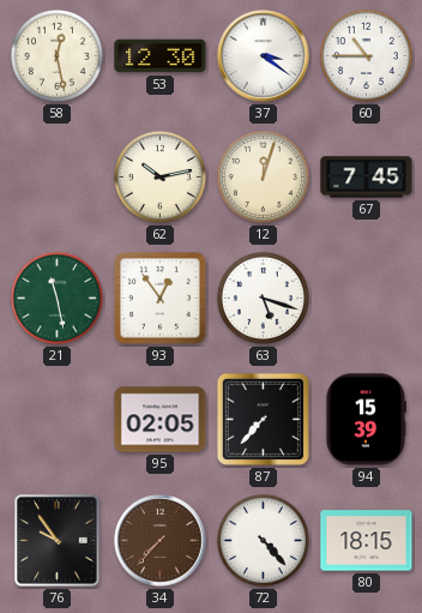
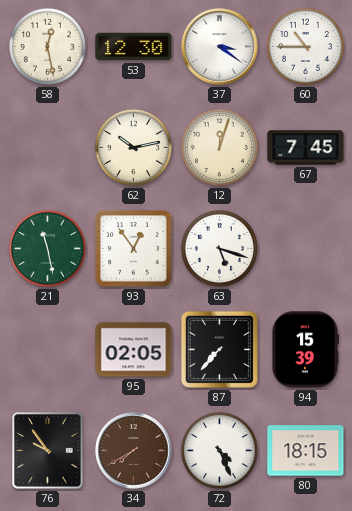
34: 7:37 -> 7:40
72: 4:23 -> 4:26
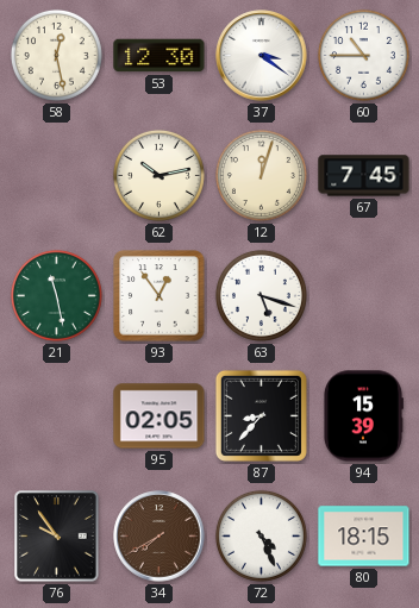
87: 7:37 -> 8:37
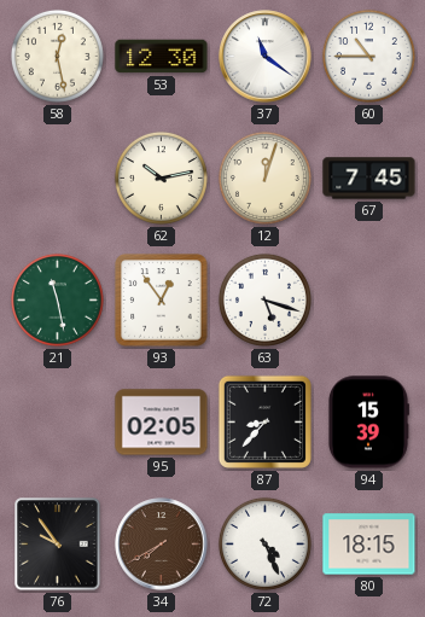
37: 3:21 -> 11:21
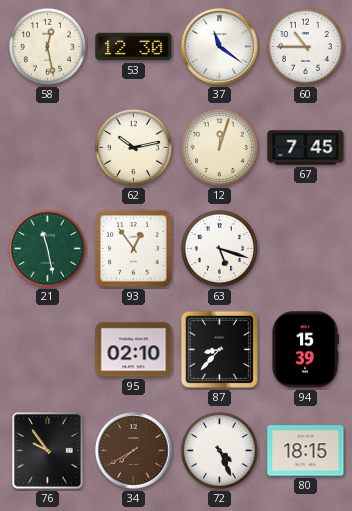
95: 02:05 -> 02:10
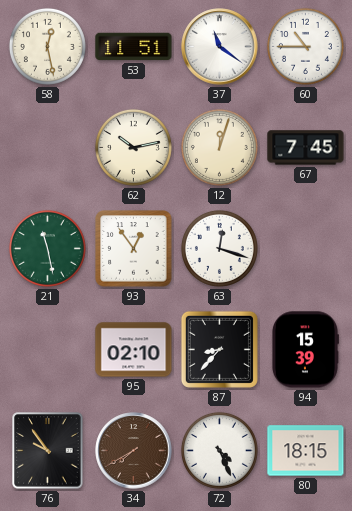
53: 12:30 -> 11:51
63: 5:18 -> 12:18
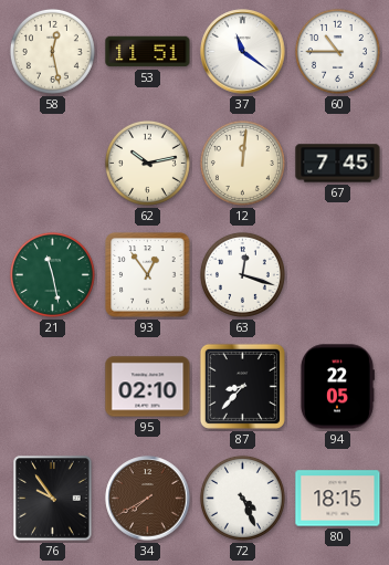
12: 12:03 -> 12:01
94: 15:39 -> 22:05
